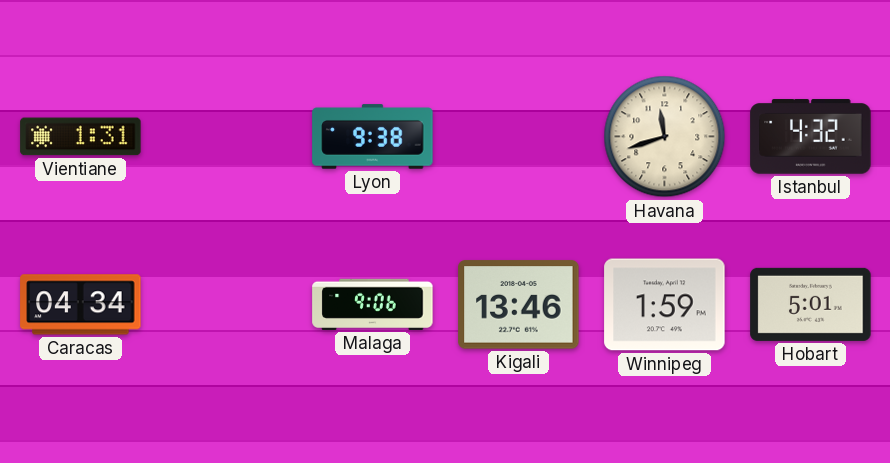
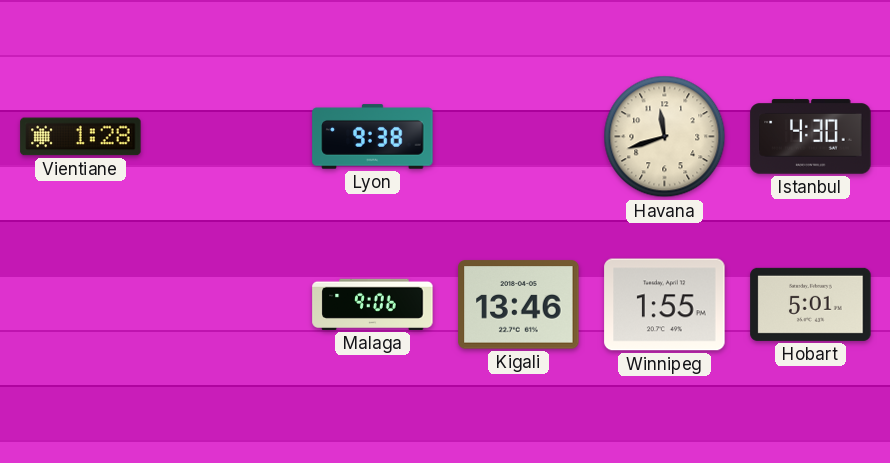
Vientiane: 1:31 -> 1:28
Istanbul: 4:32 -> 4:30
Caracas: 04:34 -> none
Winnipeg: 1:59 -> 1:55
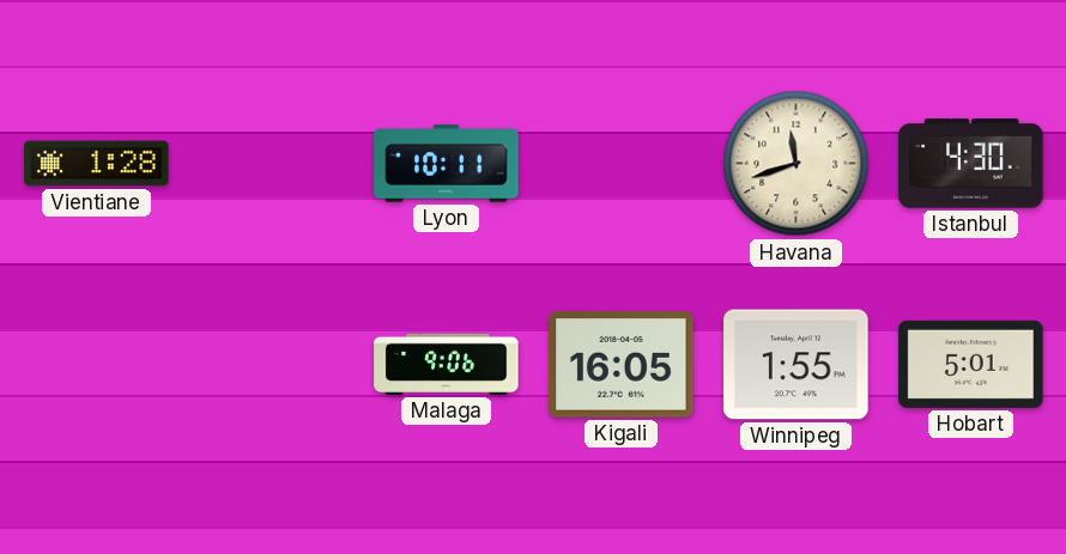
Lyon: 9:38 -> 10:11
Kigali: 13:46 -> 16:05
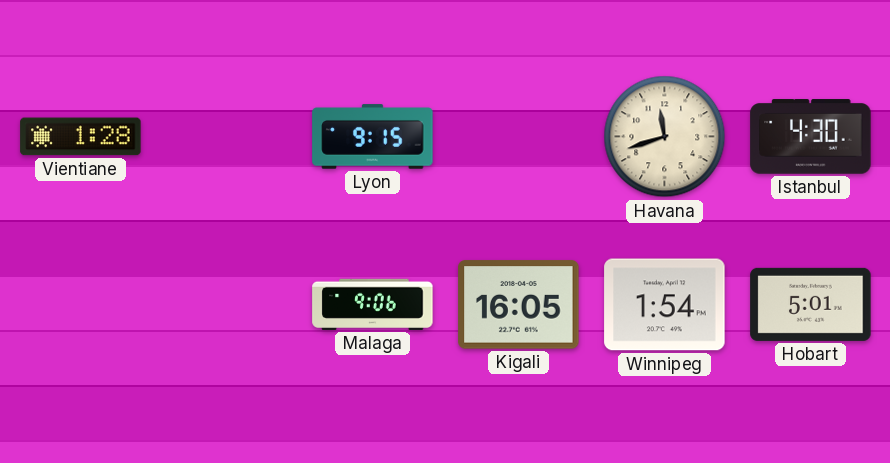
Lyon: 10:11 -> 9:15
Winnipeg: 1:55 -> 1:54
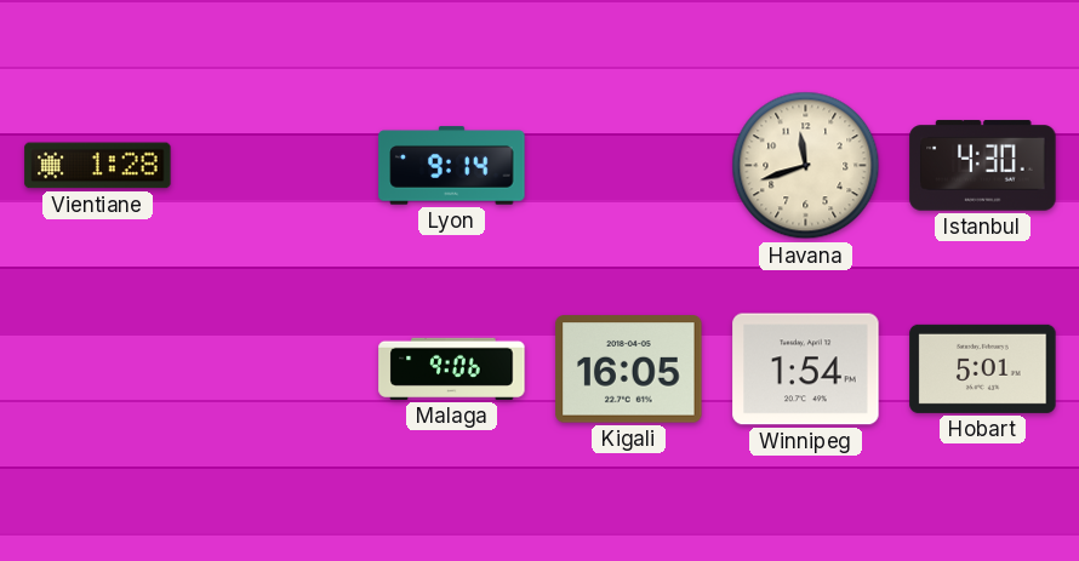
Lyon: 9:15 -> 9:14
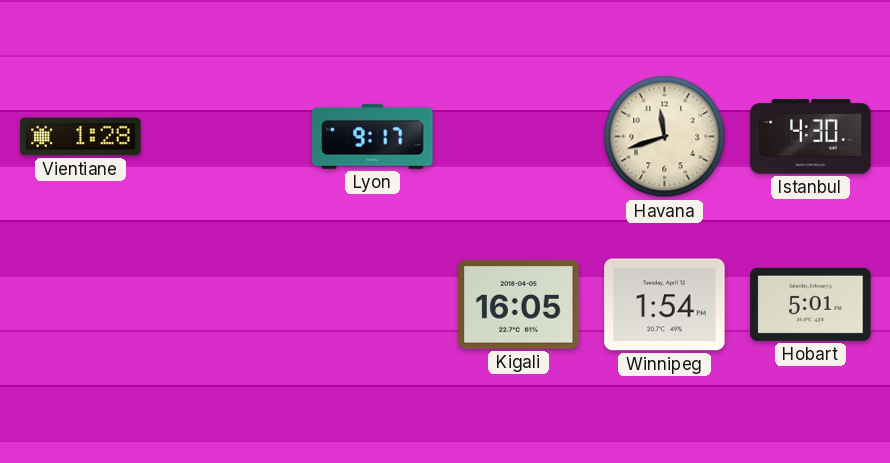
Lyon: 9:14 -> 9:17
Malaga: 9:06 -> none
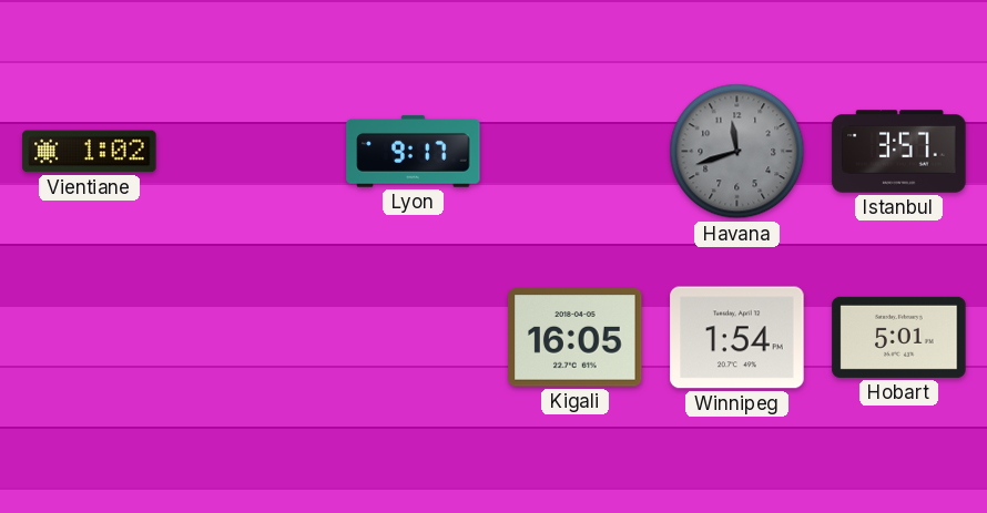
Vientiane: 1:28 -> 1:02
Havana dial: cream -> grey
Istanbul: 4:30 -> 3:57
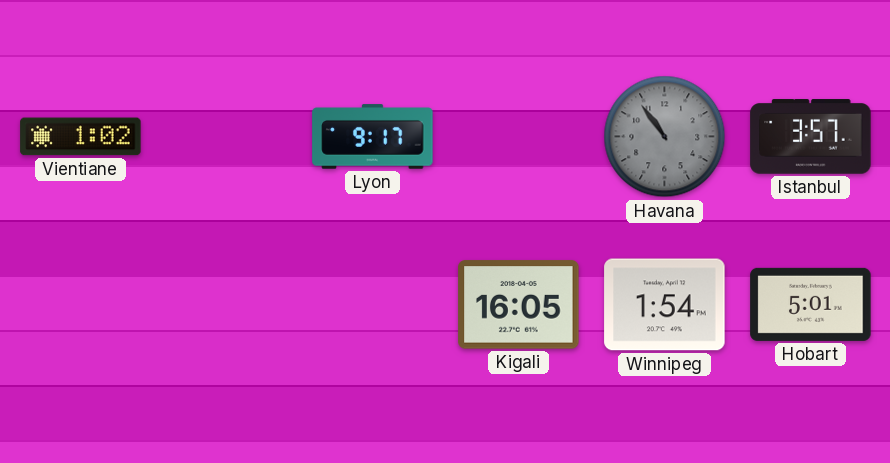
Havana: 11:42 -> 10:54
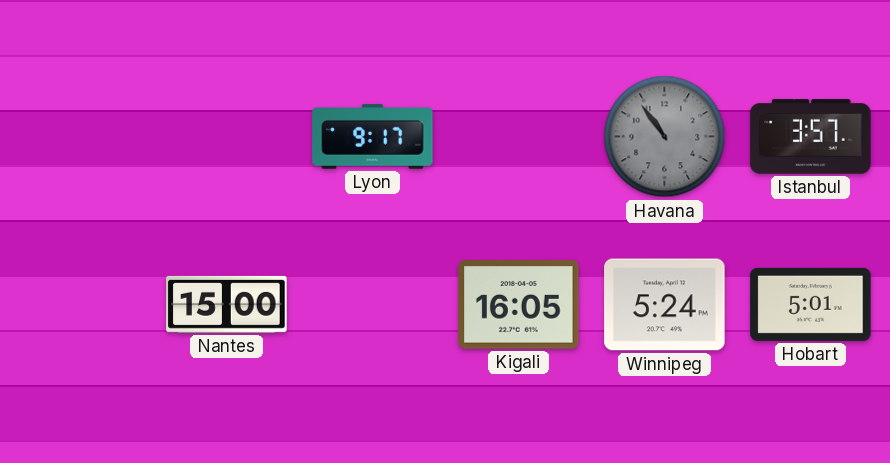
Vientiane: 1:02 -> none
Nantes: none -> 15:00
Winnipeg: 1:54 -> 5:24
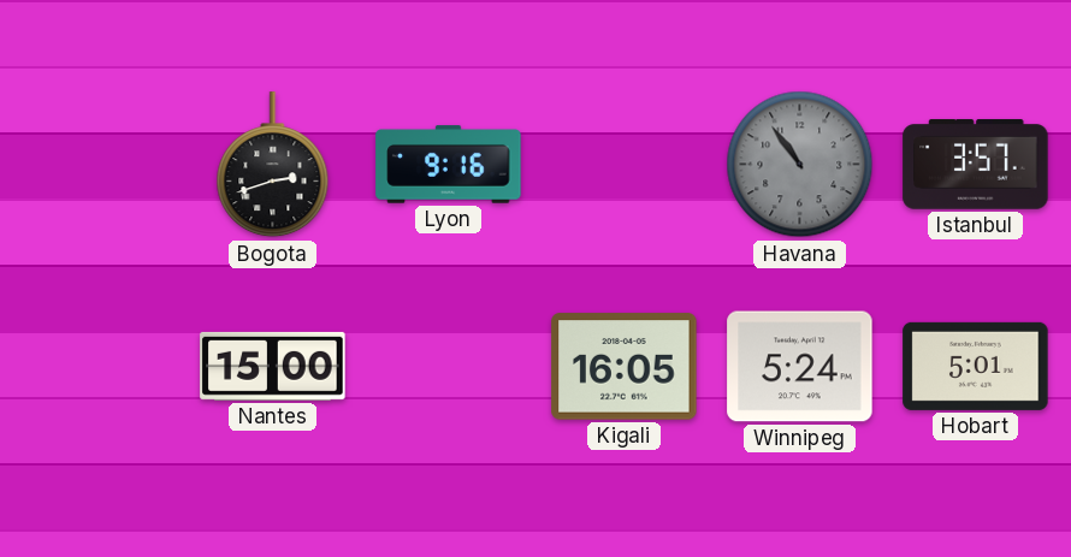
Bogota: none -> 2:42
Lyon: 9:17 -> 9:16
